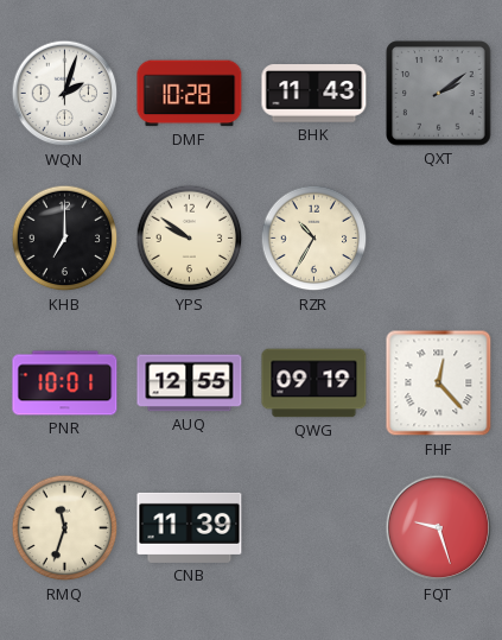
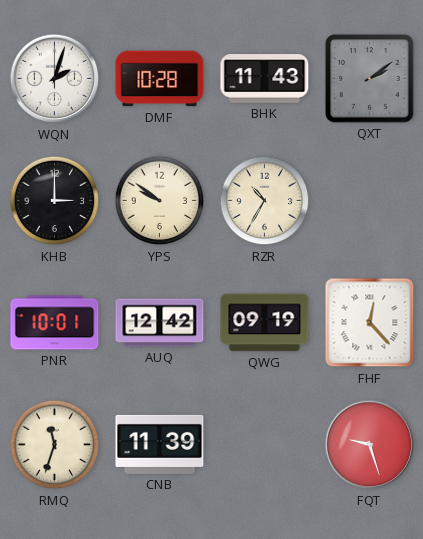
KHB: 7:00 -> 3:00
AUQ: 12:55 -> 12:42
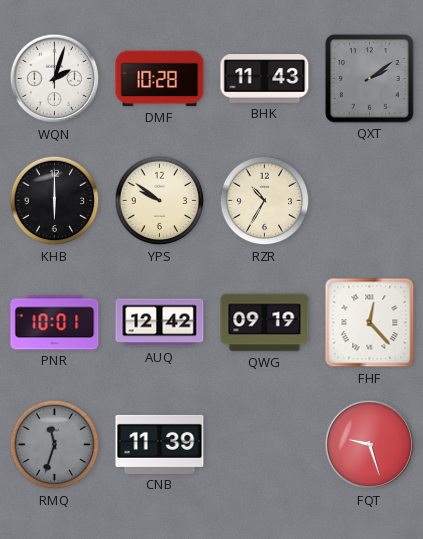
KHB: 3:00 -> 6:00
RMQ dial: cream -> grey
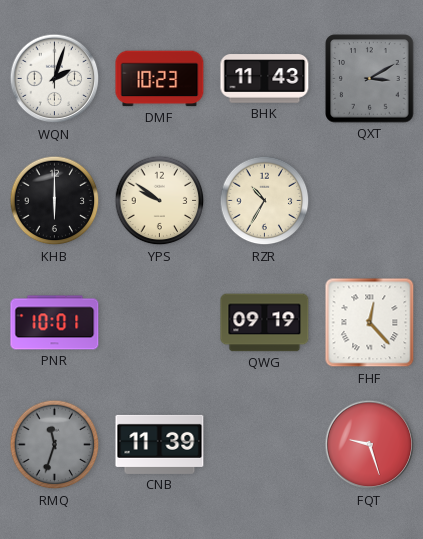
DMF: 10:28 -> 10:23
QXT: 2:09 -> 3:10
AUQ: 12:42 -> none
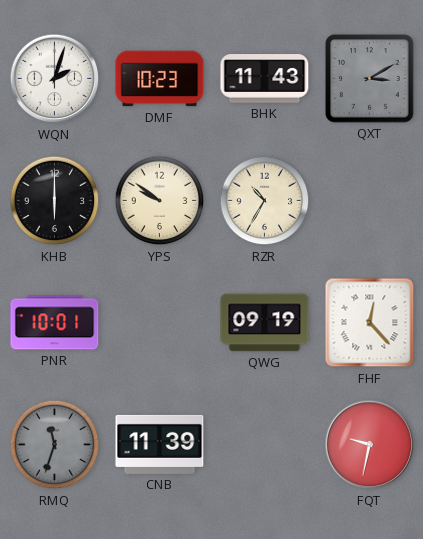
FQT: 9:27 -> 9:32
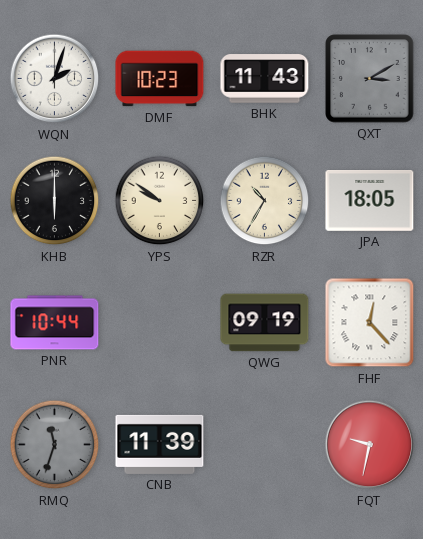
JPA: none -> 18:05
PNR: 10:01 -> 10:44
